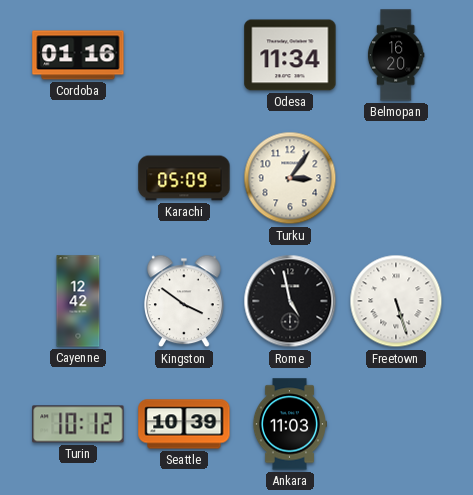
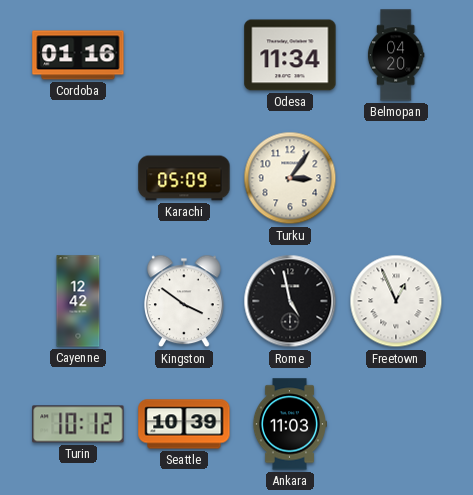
Belmopan: 16:20 -> 04:20
Freetown: 5:27 -> 12:56
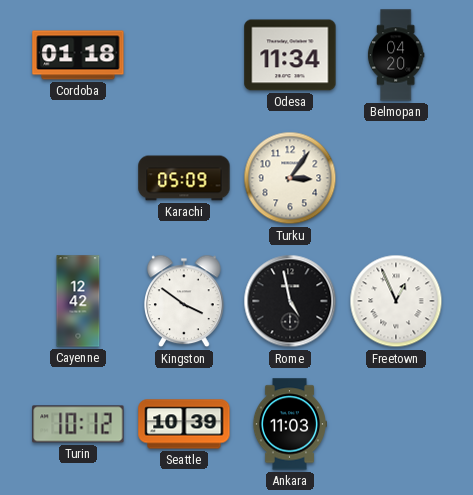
Cordoba: 01:16 -> 01:18
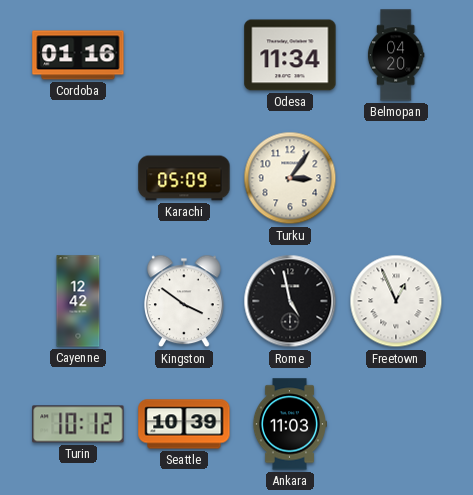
Cordoba: 01:18 -> 01:16
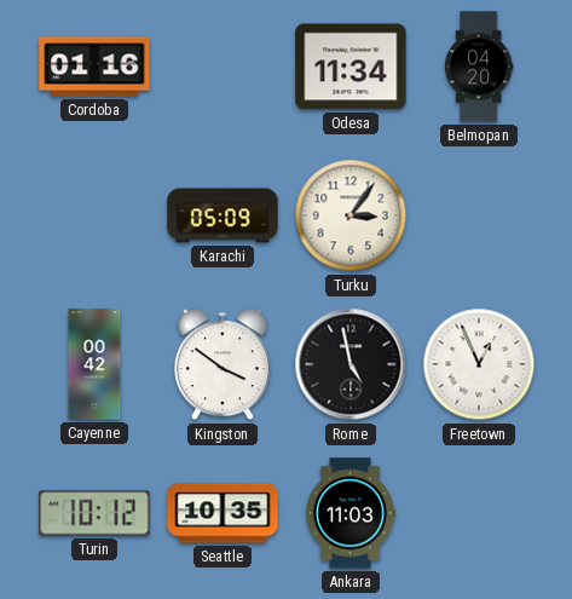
Cayenne: 12:42 -> 00:42
Seattle: 10:39 -> 10:35
